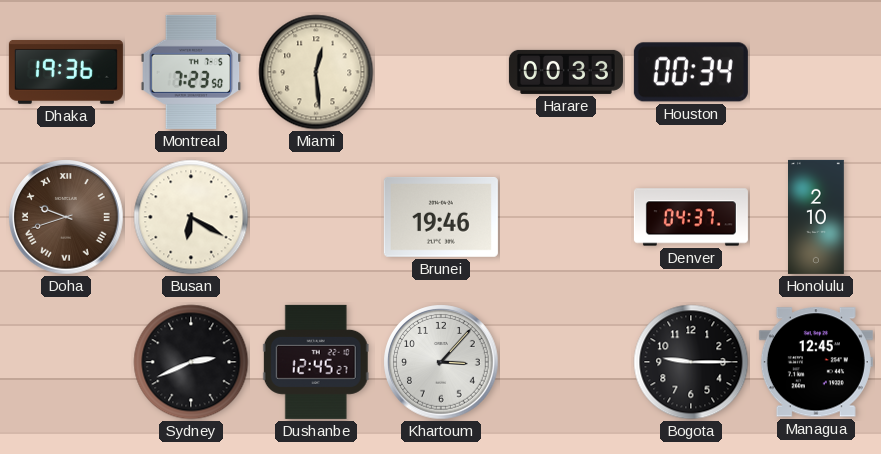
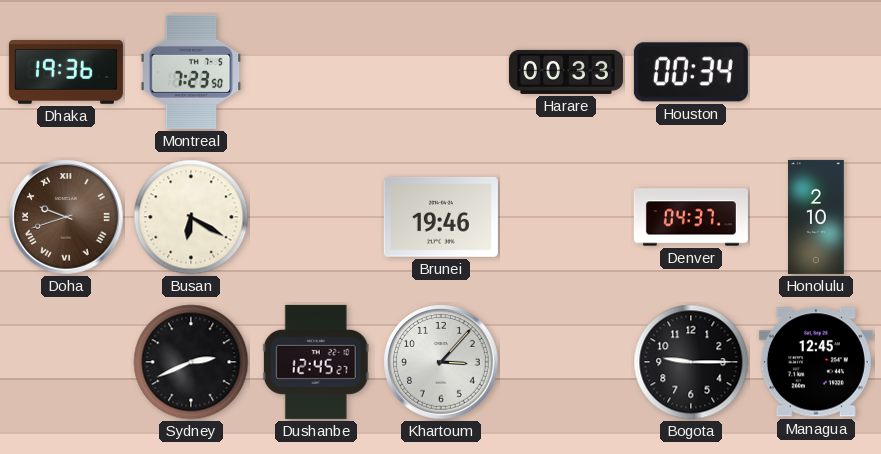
Miami: 12:29 -> none
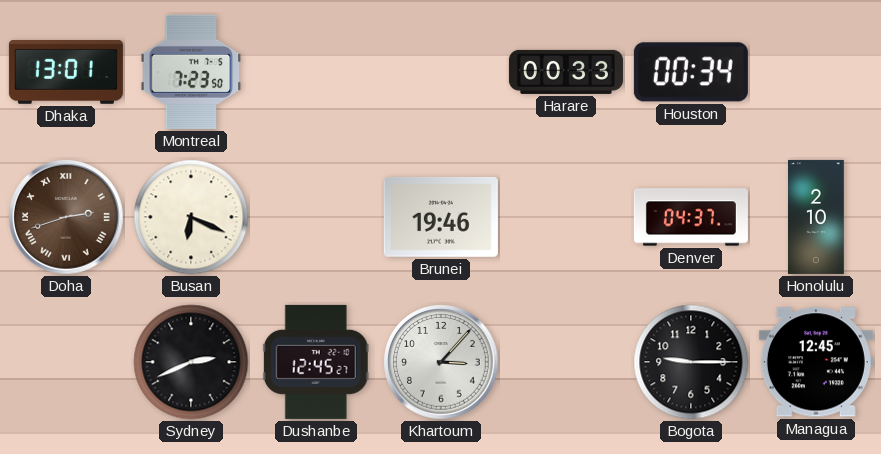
Dhaka: 19:36 -> 13:01
Doha: 9:42 -> 2:42
Busan: 6:20 -> 6:19
